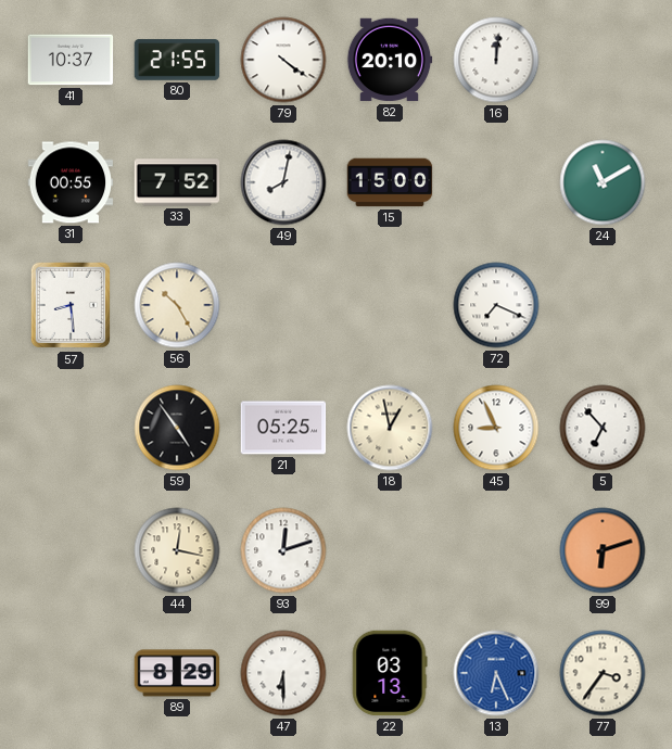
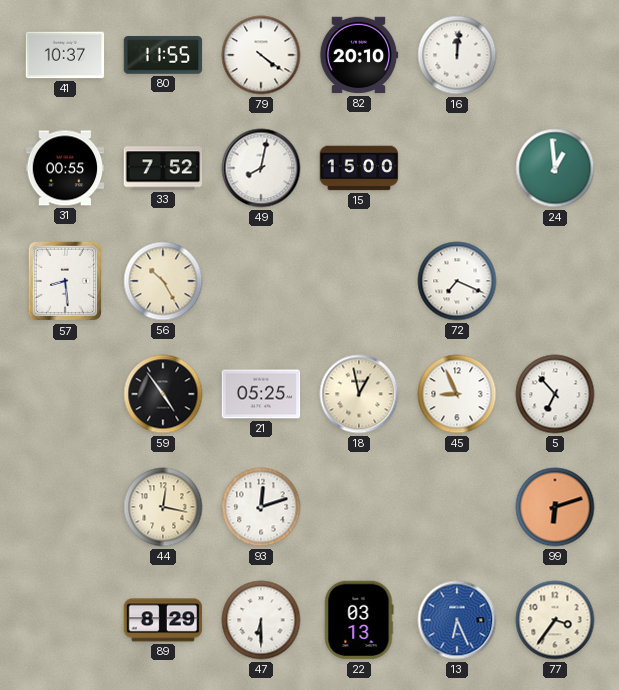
80: 21:55 -> 11:55
24: 11:10 -> 12:59
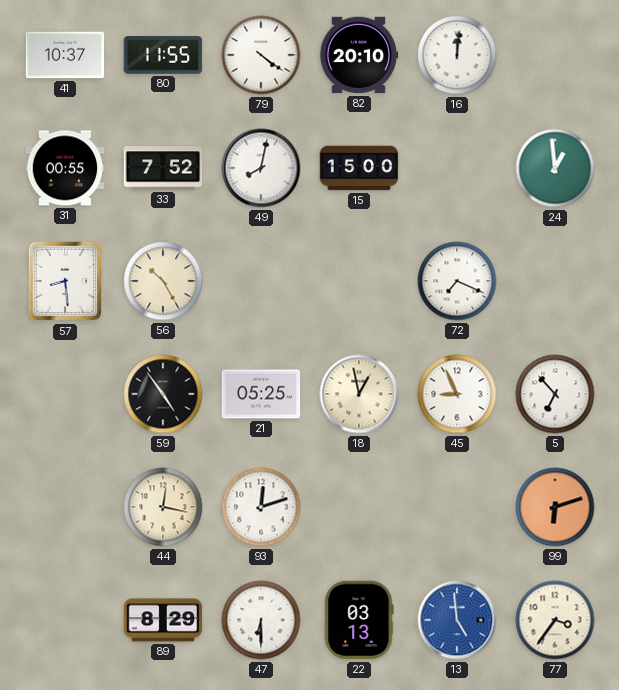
13: 6:26 -> 4:59
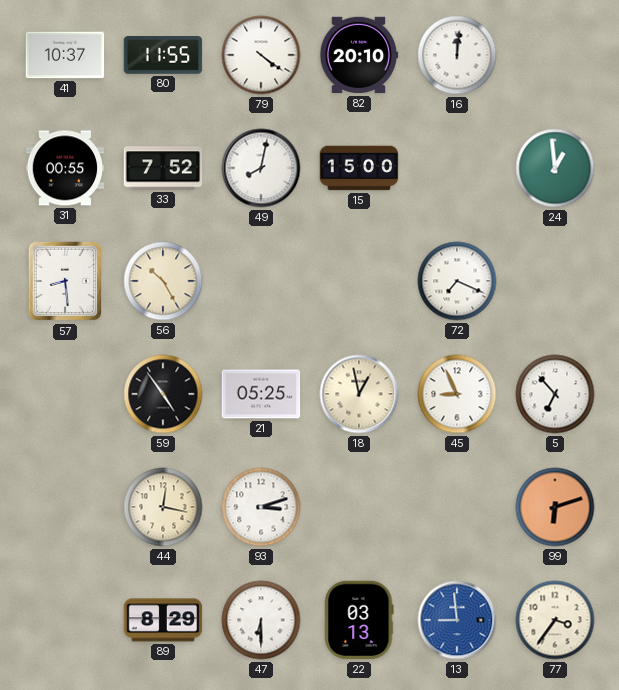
93: 12:12 -> 3:12
13: 4:59 -> 8:59
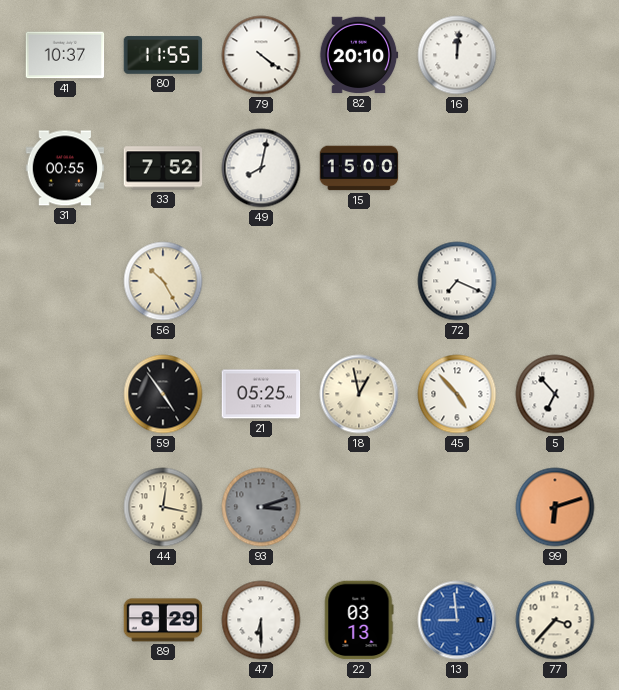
24: 12:59 -> none
57: 8:29 -> none
45: 8:56 -> 4:53
93 dial: white -> grey
77: 3:36 -> 3:37
